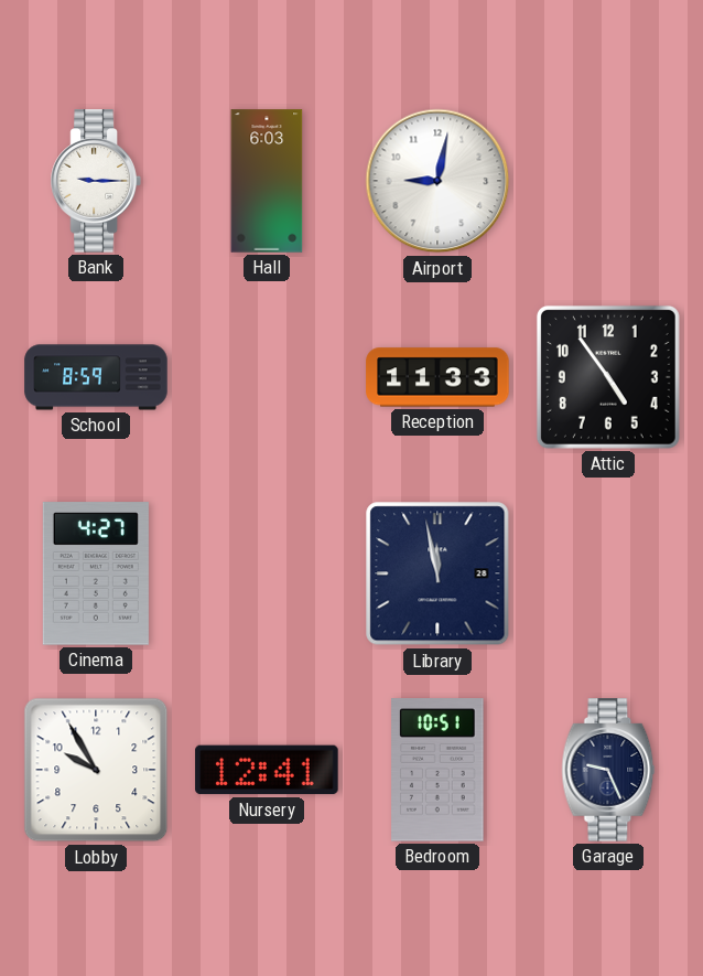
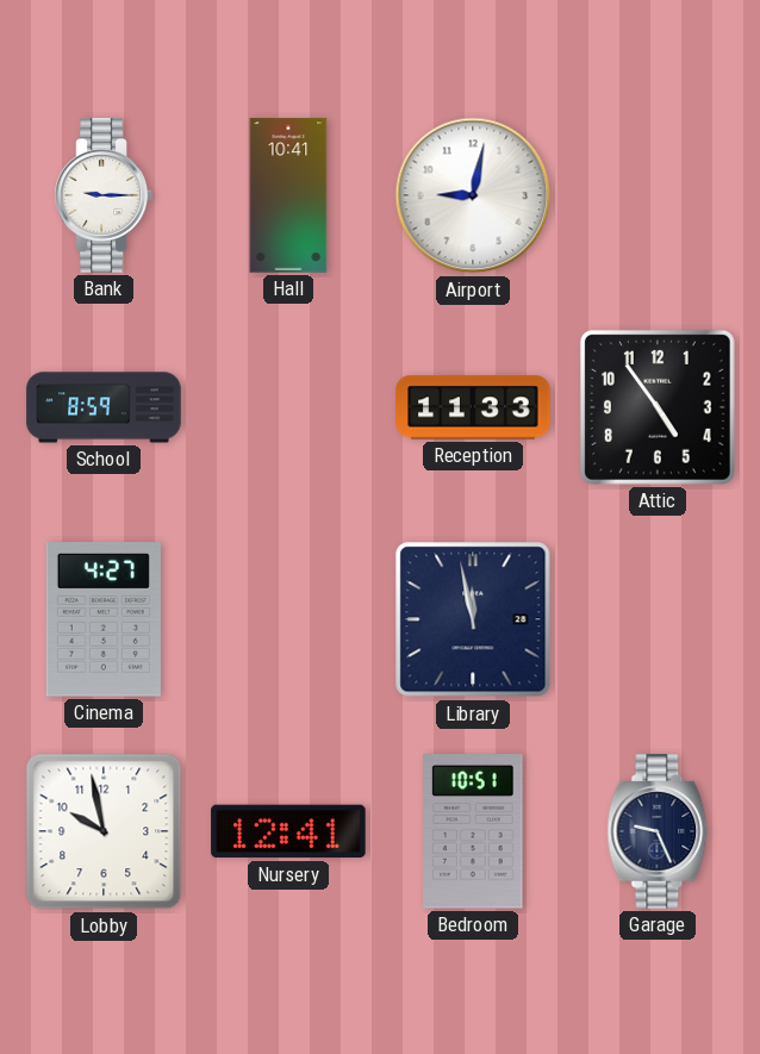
Hall: 6:03 -> 10:41
Lobby: 9:55 -> 9:58
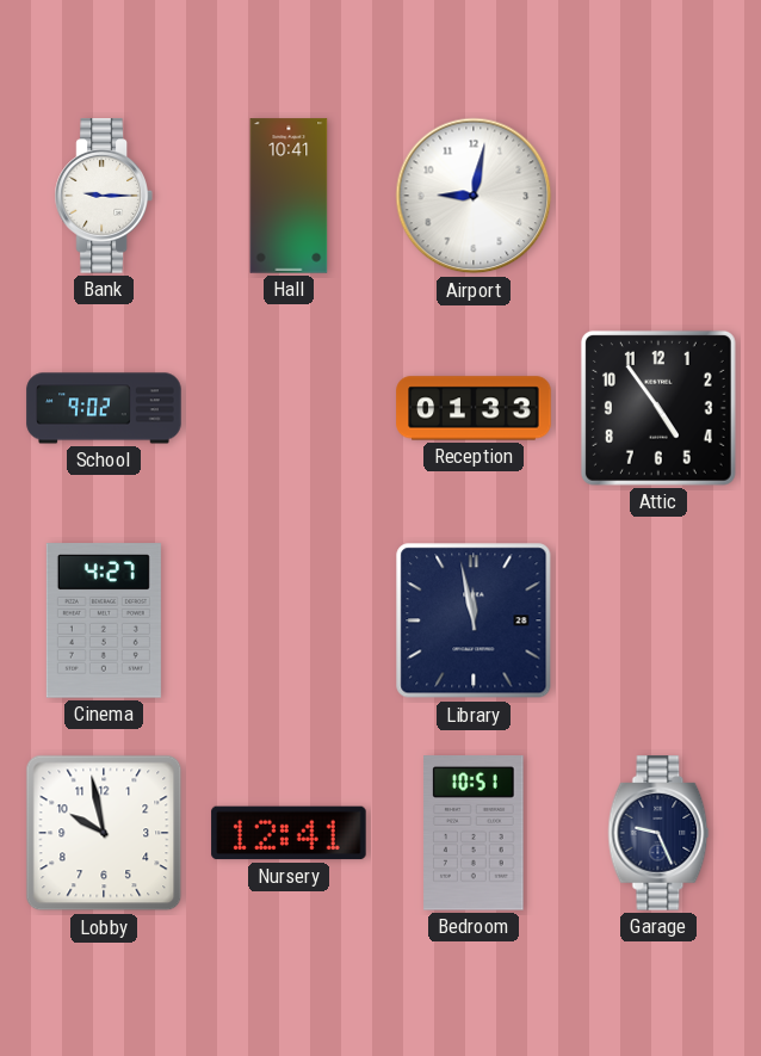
School: 8:59 -> 9:02
Reception: 11:33 -> 01:33
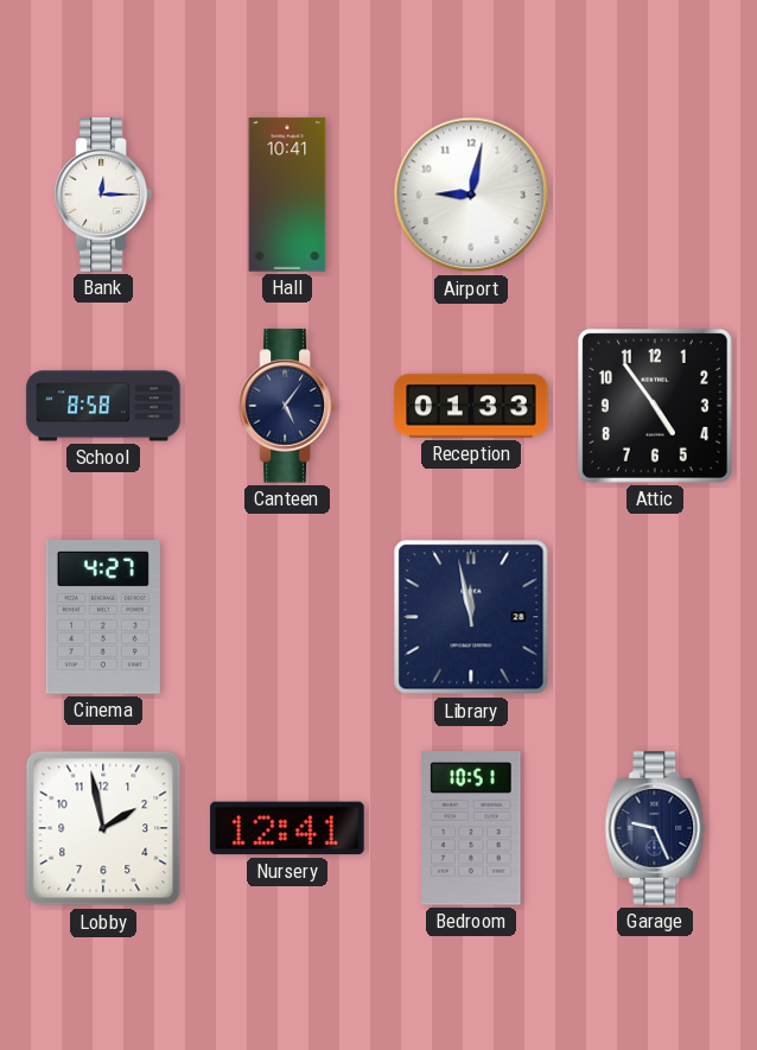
Bank: 9:15 -> 12:15
School: 9:02 -> 8:58
Canteen: none -> 5:06
Lobby: 9:58 -> 1:58
